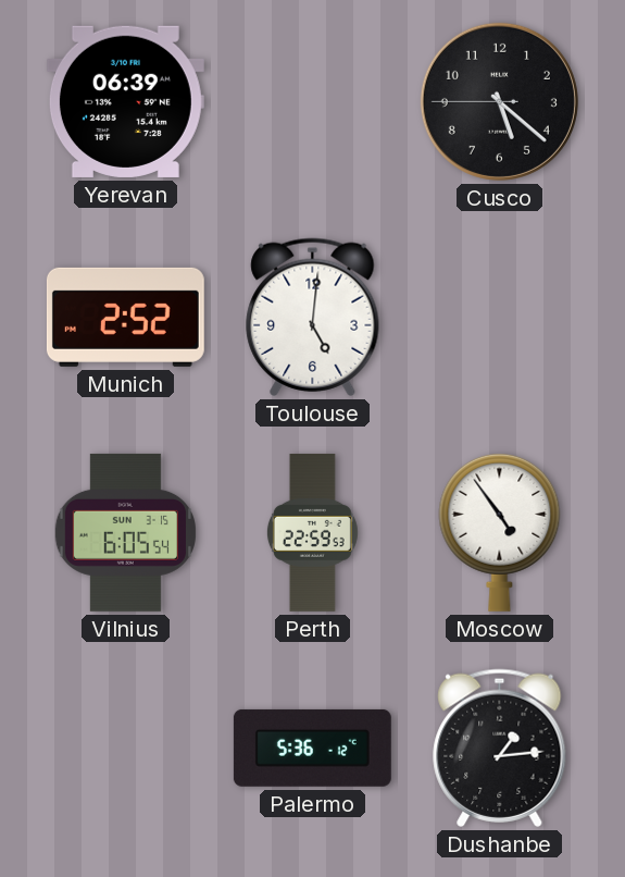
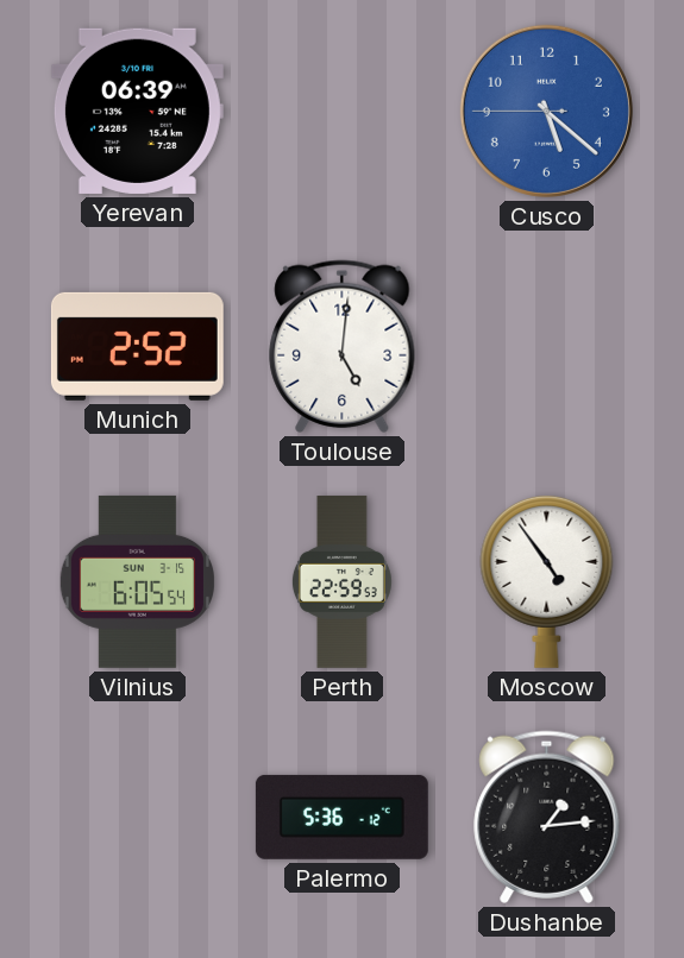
Cusco dial: black -> blue
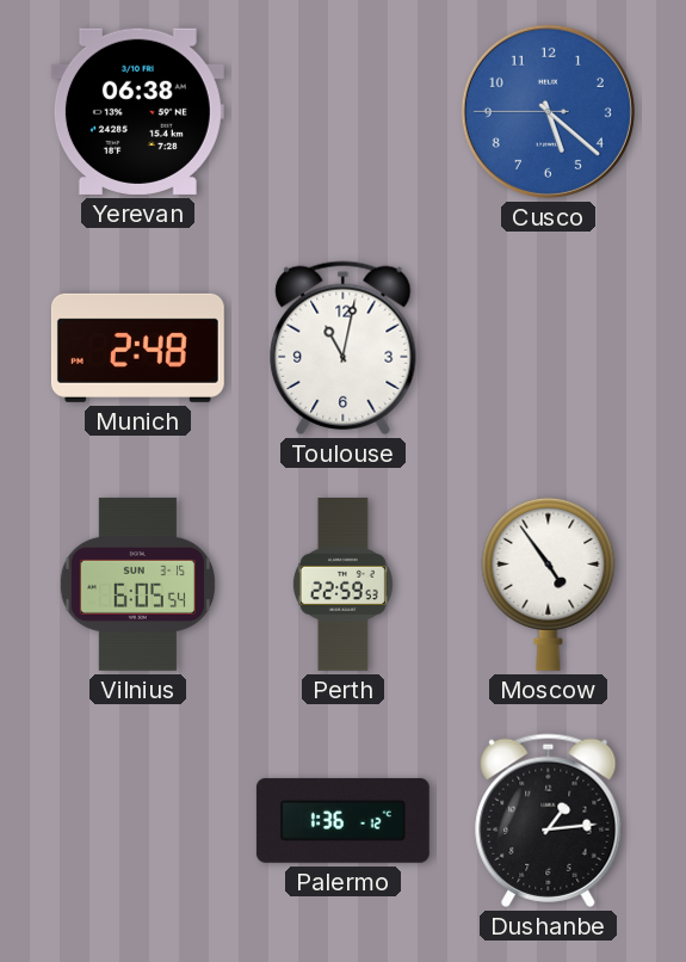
Yerevan: 06:39 -> 06:38
Munich: 2:52 -> 2:48
Toulouse: 5:01 -> 11:02
Palermo: 5:36 -> 1:36
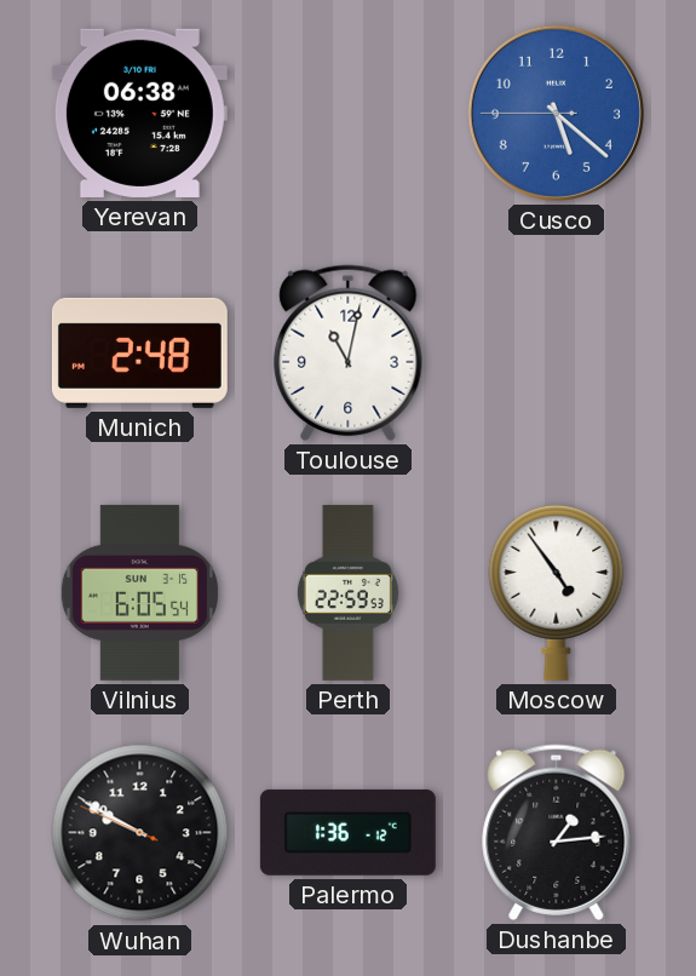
Wuhan: none -> 9:49
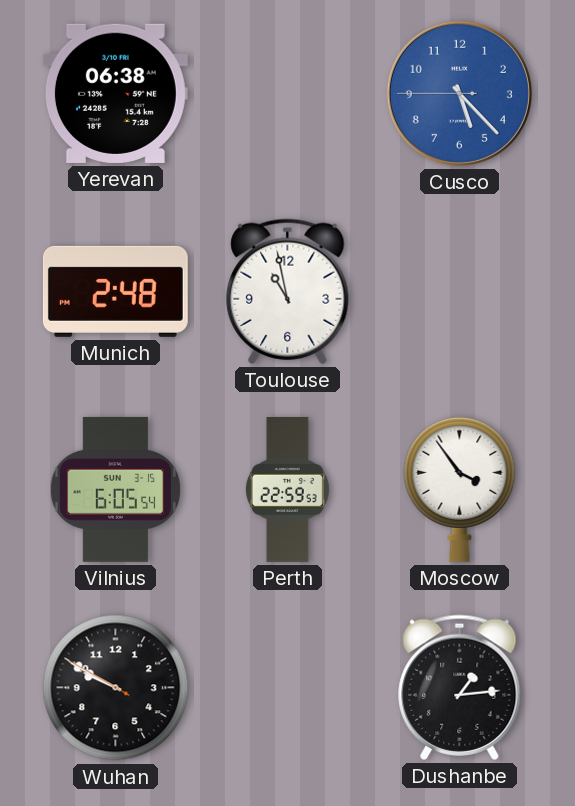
Cusco: 5:21 -> 5:22
Toulouse: 11:02 -> 10:58
Moscow: 4:54 -> 3:54
Wuhan: 9:49:49 -> 9:49:50
Palermo: 1:36 -> none
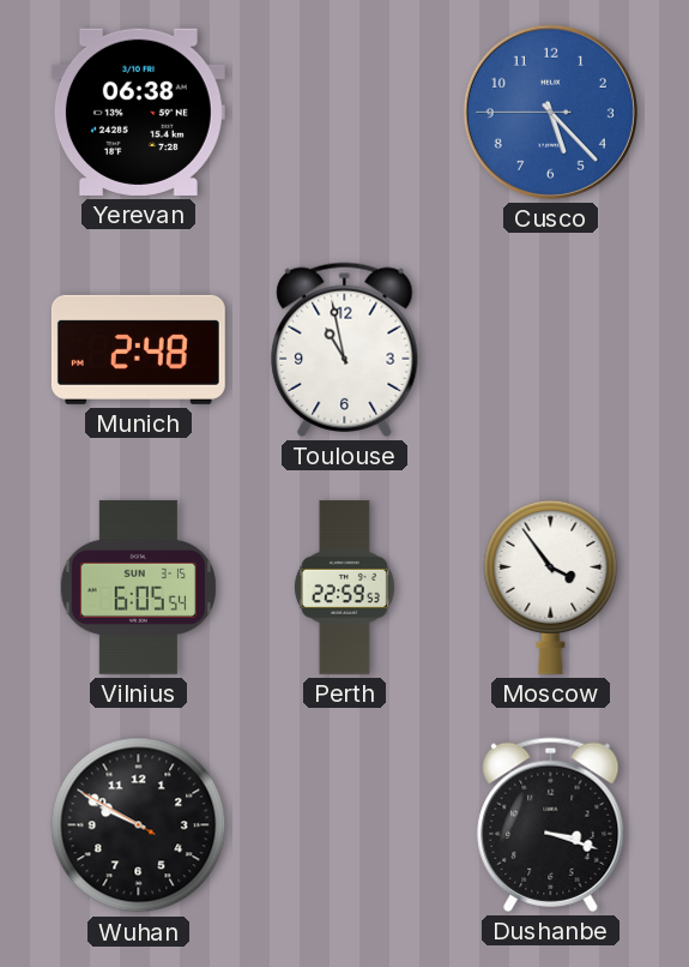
Dushanbe: 1:14 -> 3:18
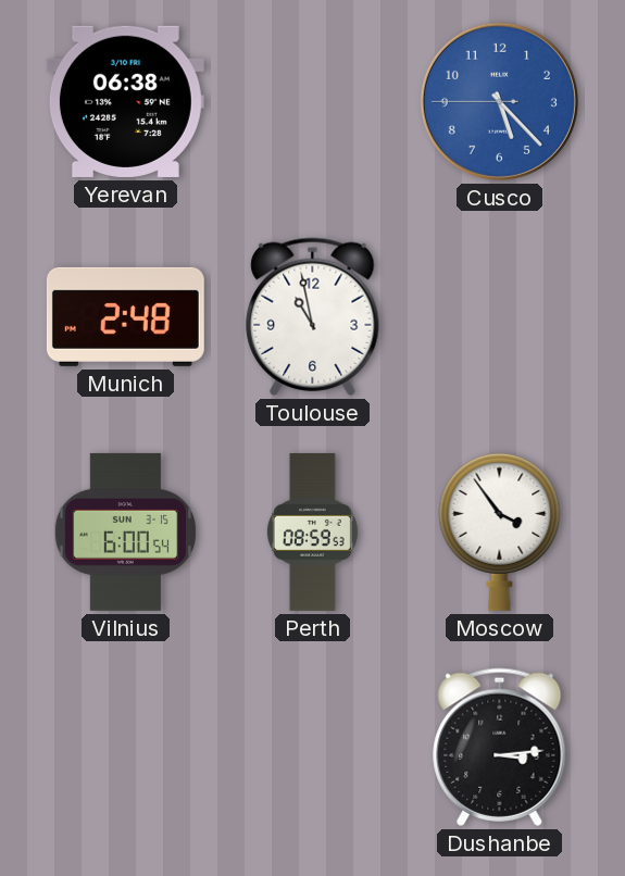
Vilnius: 6:05 -> 6:00
Perth: 22:59 -> 08:59
Wuhan: 9:49 -> none
Dushanbe: 3:18 -> 3:14
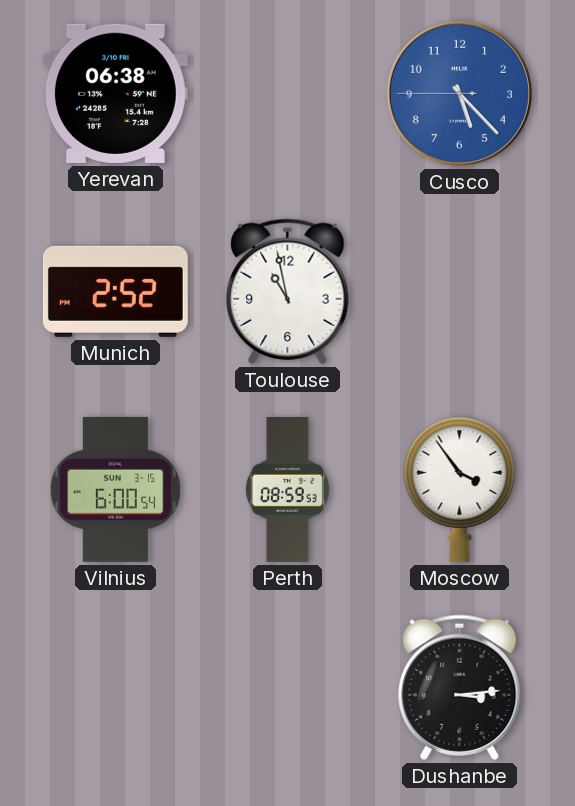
Munich: 2:48 -> 2:52
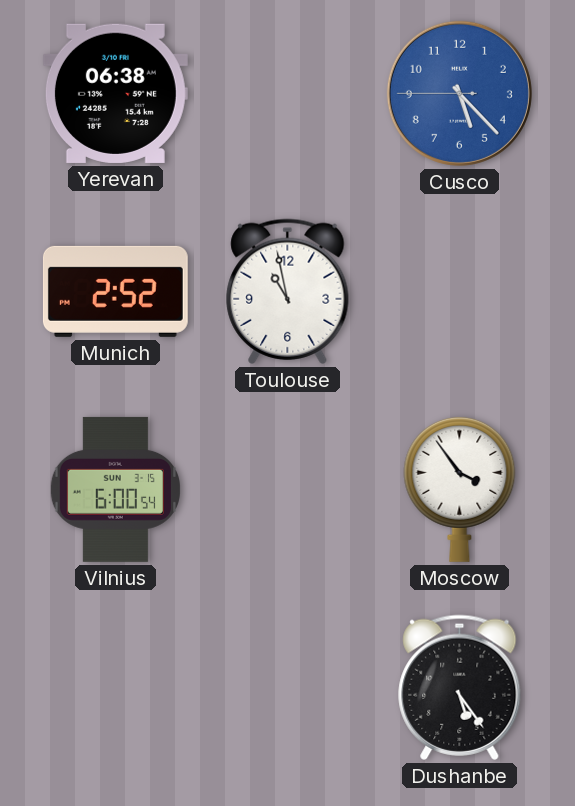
Perth: 08:59 -> none
Dushanbe: 3:14 -> 5:24
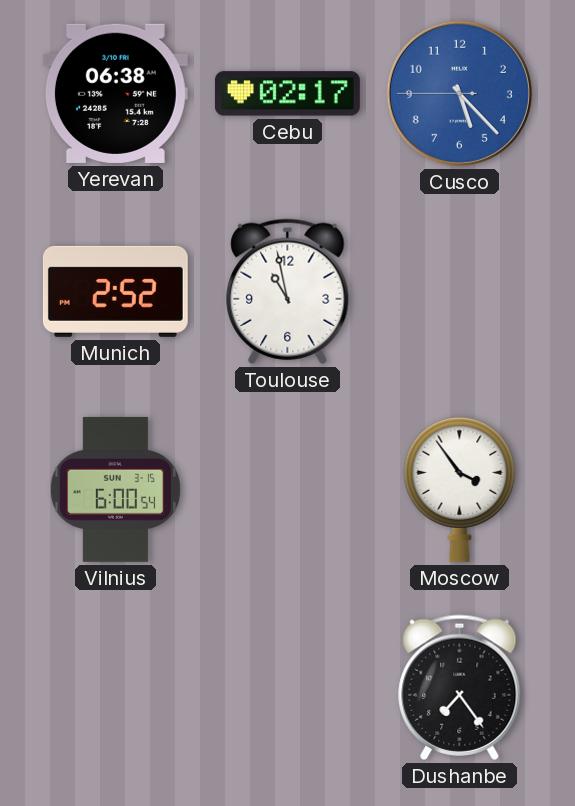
Cebu: none -> 02:17
Dushanbe: 5:24 -> 7:24
